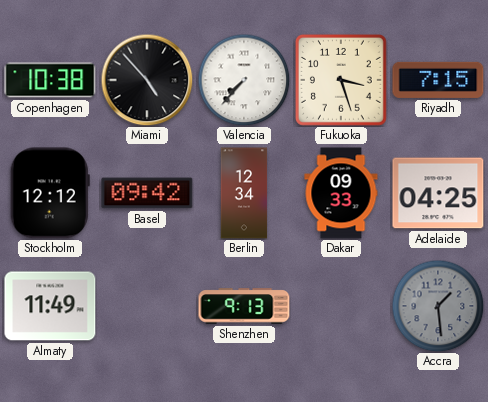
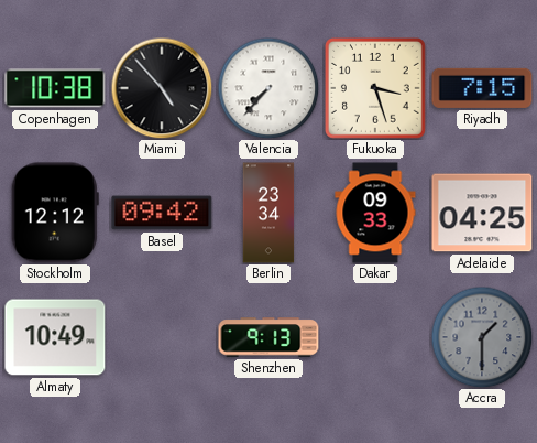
Berlin: 12:34 -> 23:34
Almaty: 11:49 -> 10:49
Accra: 1:29 -> 1:30
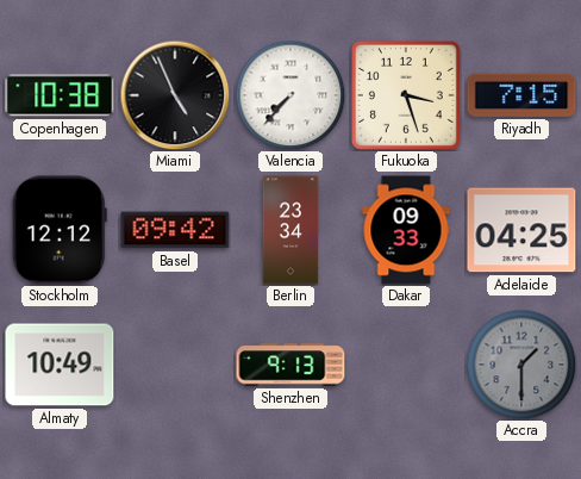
Miami: 4:53 -> 4:56
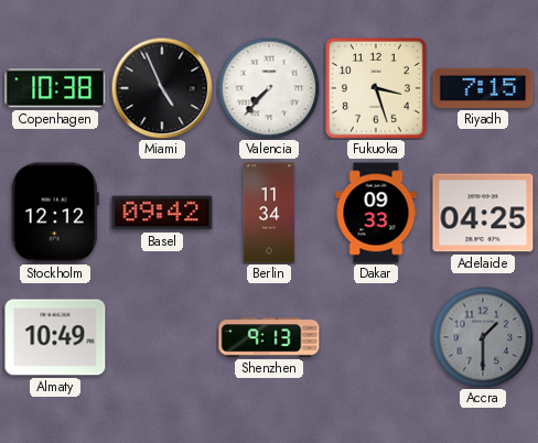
Berlin: 23:34 -> 11:34
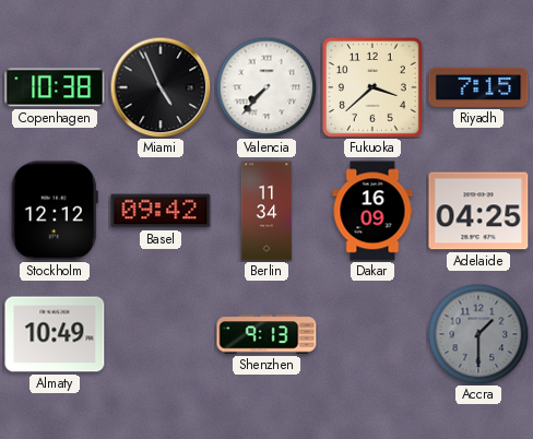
Fukuoka: 3:27 -> 3:38
Dakar: 09:33 -> 16:09
